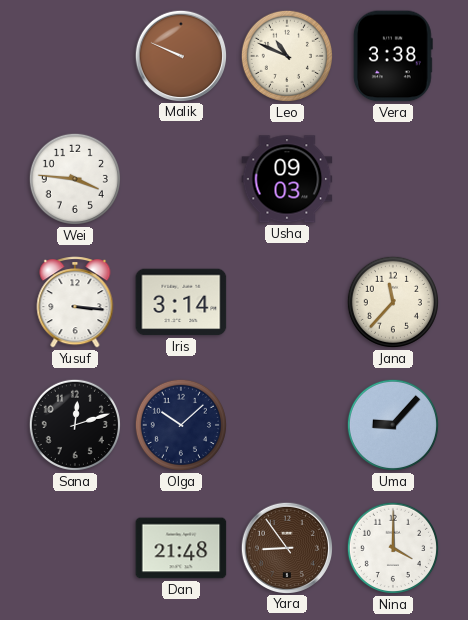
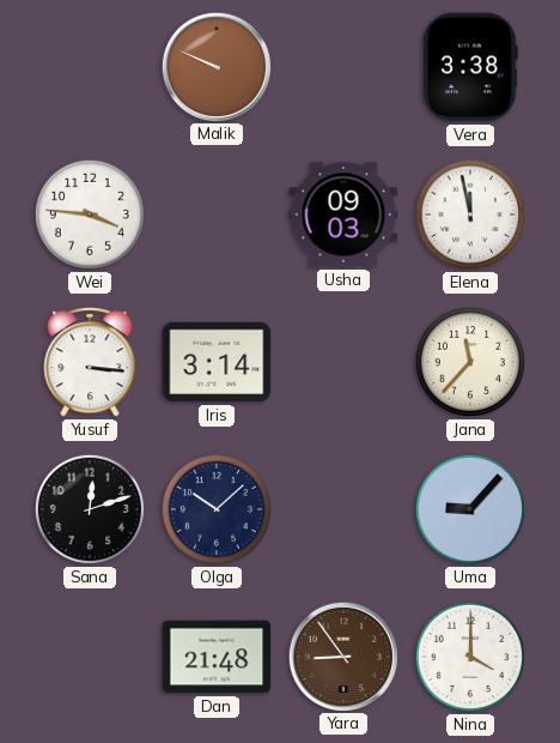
Leo: 10:49 -> none
Elena: none -> 11:58
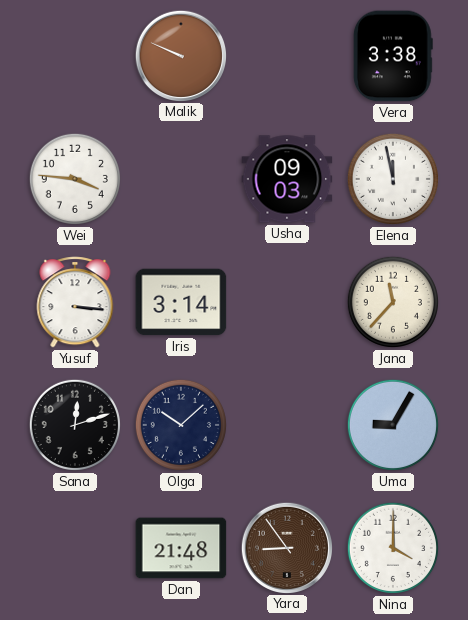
Uma: 9:07 -> 9:05
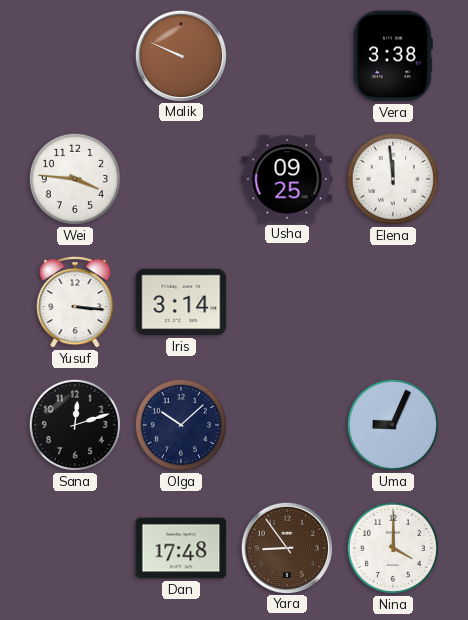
Usha: 09:03 -> 09:25
Elena: 11:58 -> 11:59
Jana: 11:37 -> none
Uma: 9:05 -> 9:04
Dan: 21:48 -> 17:48
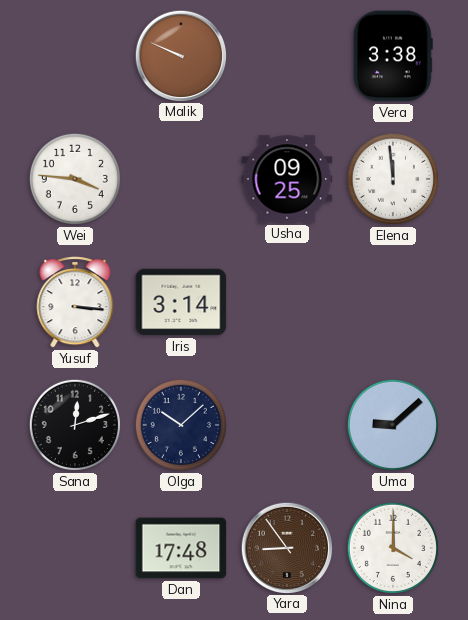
Uma: 9:04 -> 9:08
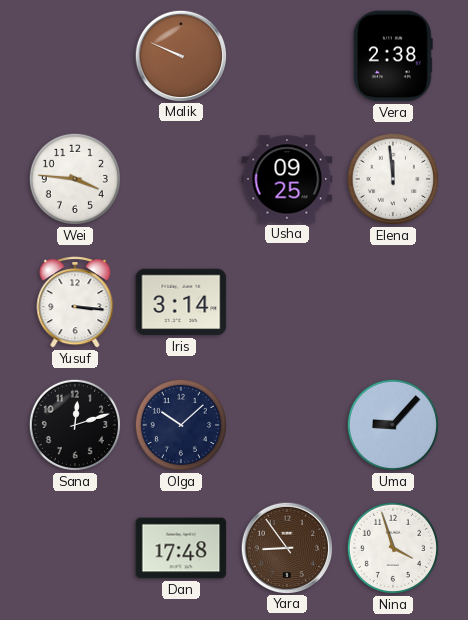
Vera: 3:38 -> 2:38
Uma: 9:08 -> 9:07
Nina: 4:00 -> 3:57
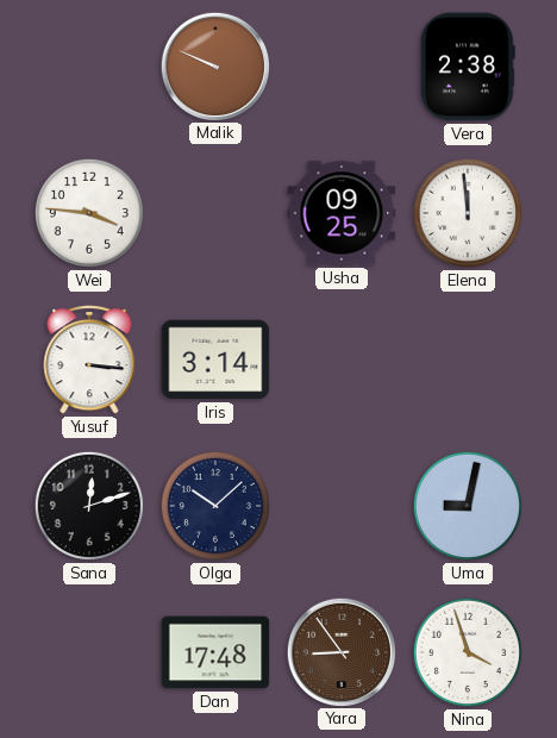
Uma: 9:07 -> 9:02
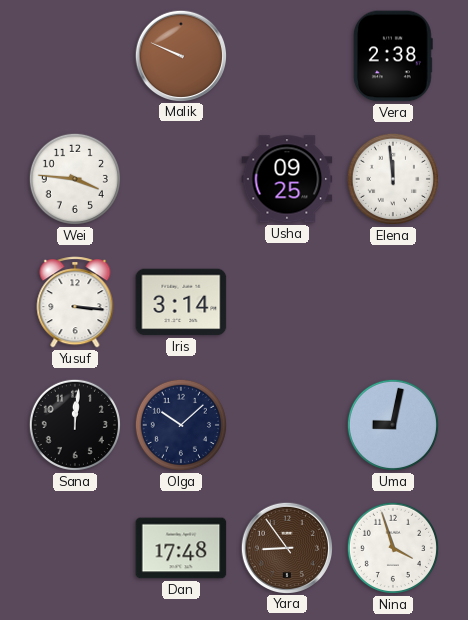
Sana: 12:12 -> 12:01
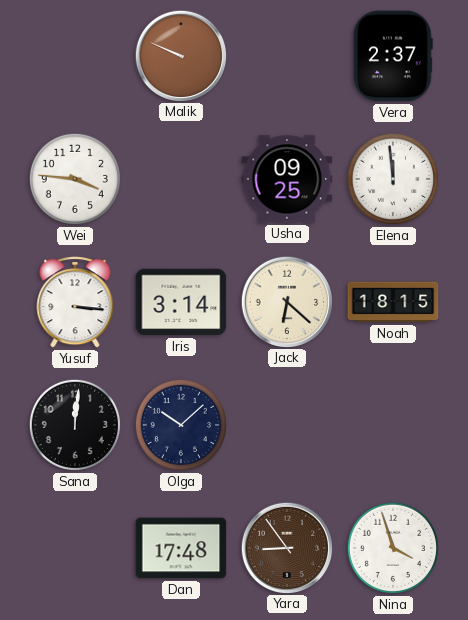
Vera: 2:38 -> 2:37
Jack: none -> 6:22
Noah: none -> 18:15
Uma: 9:02 -> none
